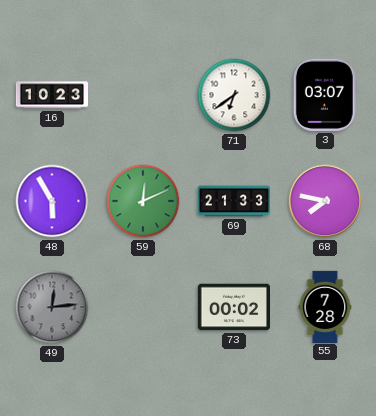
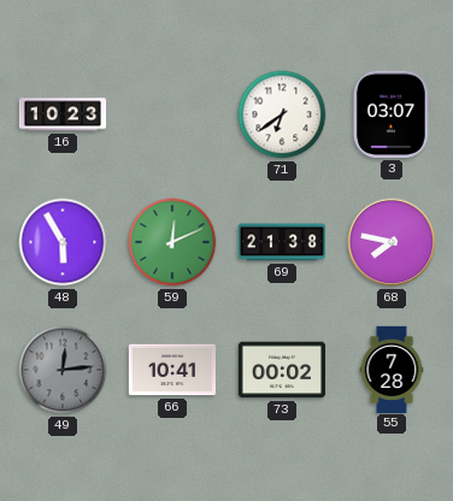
69: 21:33 -> 21:38
66: none -> 10:41
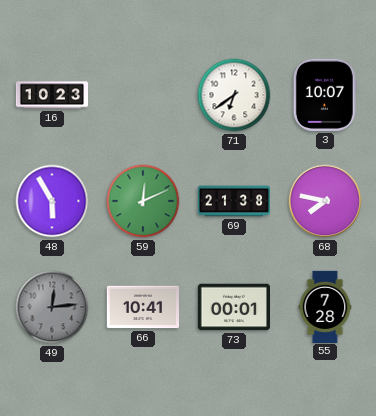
3: 03:07 -> 10:07
73: 00:02 -> 00:01
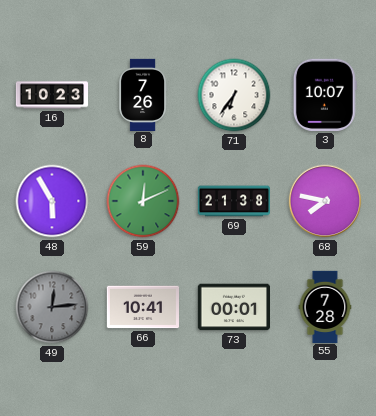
8: none -> 7:26
71: 6:39 -> 6:36
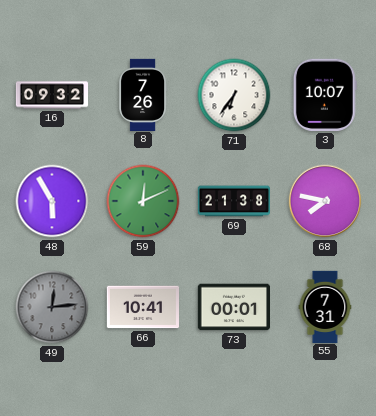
16: 10:23 -> 09:32
55: 7:28 -> 7:31
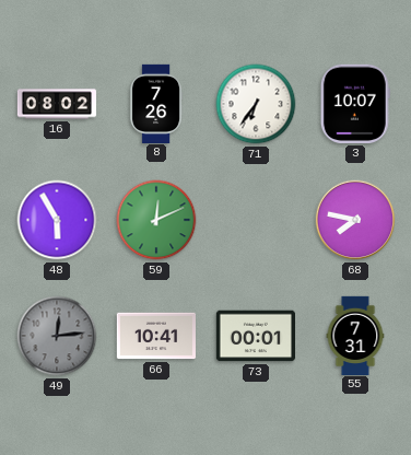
16: 09:32 -> 08:02
69: 21:38 -> none
